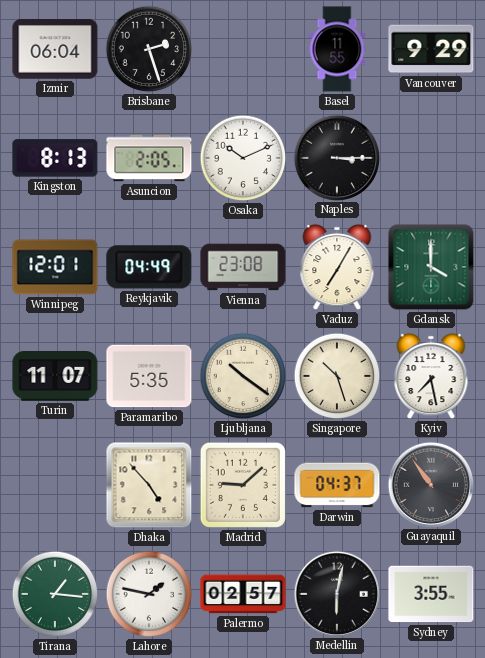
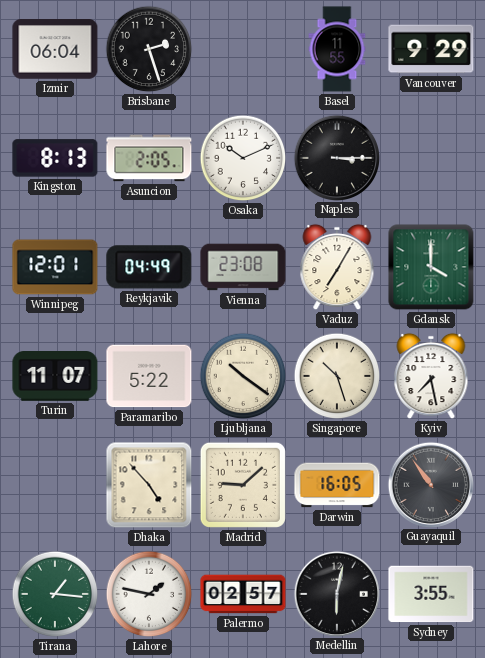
Paramaribo: 5:35 -> 5:22
Darwin: 04:37 -> 16:05
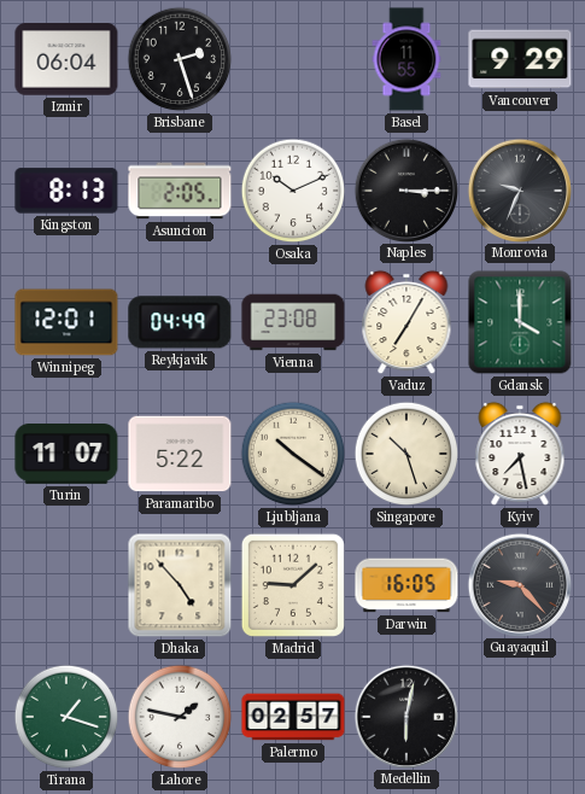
Monrovia: none -> 9:34
Guayaquil: 10:54 -> 9:23
Tirana: 1:16 -> 1:18
Sydney: 3:55 -> none
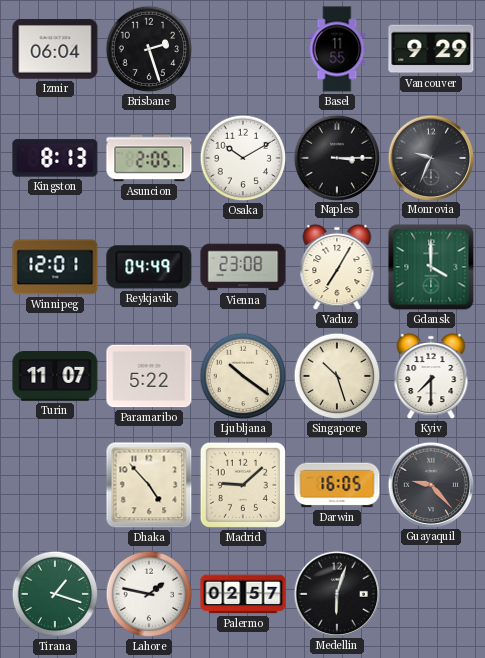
Osaka: 10:11 -> 10:10
Kyiv: 7:28 -> 7:30
Medellin: 6:02 -> 6:03
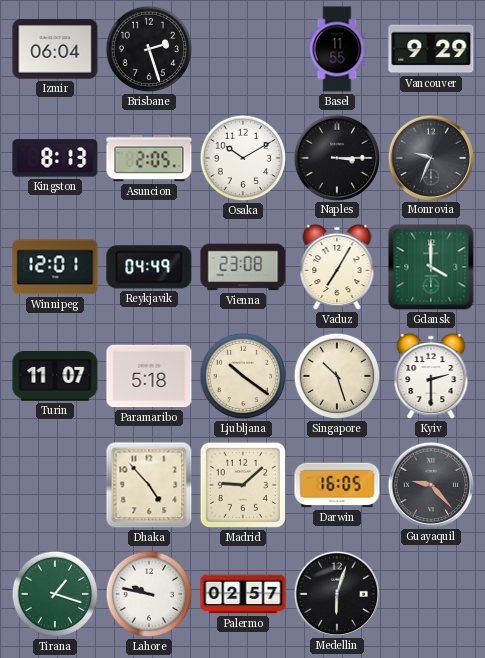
Paramaribo: 5:22 -> 5:18
Kyiv: 7:30 -> 2:30
Lahore: 1:47 -> 9:47
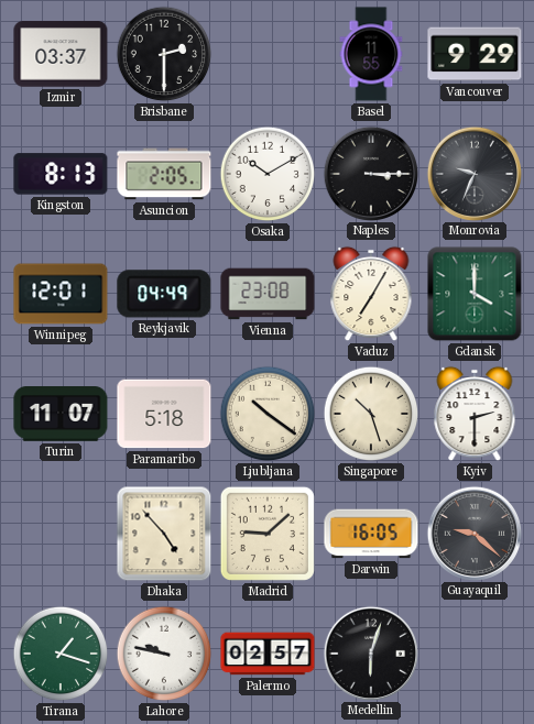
Izmir: 06:04 -> 03:37
Brisbane: 2:27 -> 2:30
Guayaquil: 9:23 -> 9:22
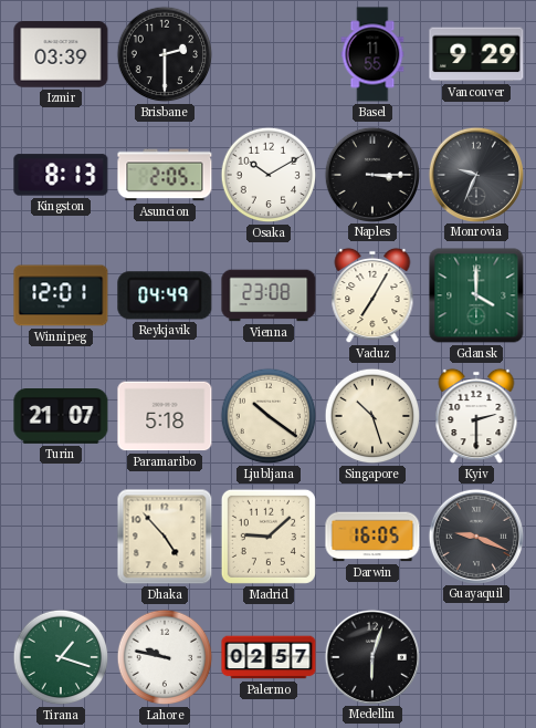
Izmir: 03:37 -> 03:39
Turin: 11:07 -> 21:07
Guayaquil: 9:22 -> 9:19
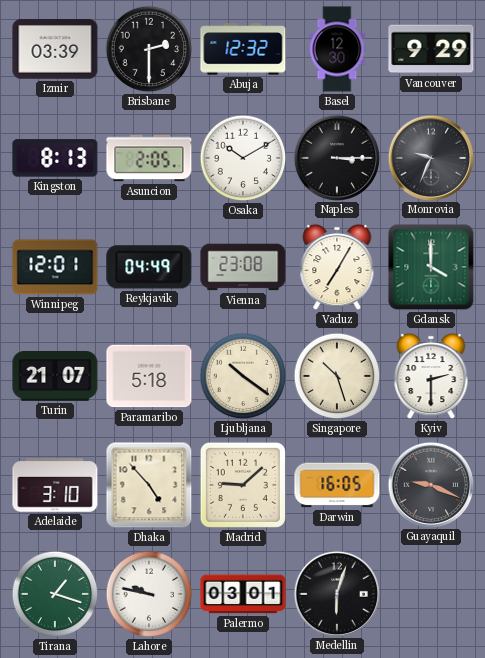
Abuja: none -> 12:32
Basel: 11:55 -> 12:30
Adelaide: none -> 3:10
Palermo: 02:57 -> 03:01
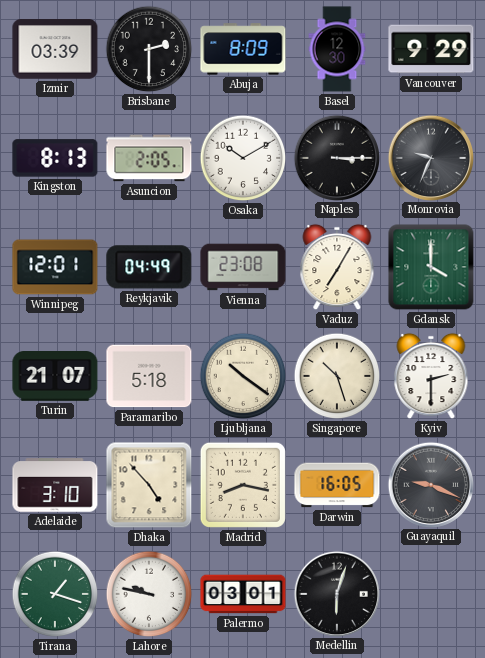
Abuja: 12:32 -> 8:09
Madrid: 9:08 -> 8:17
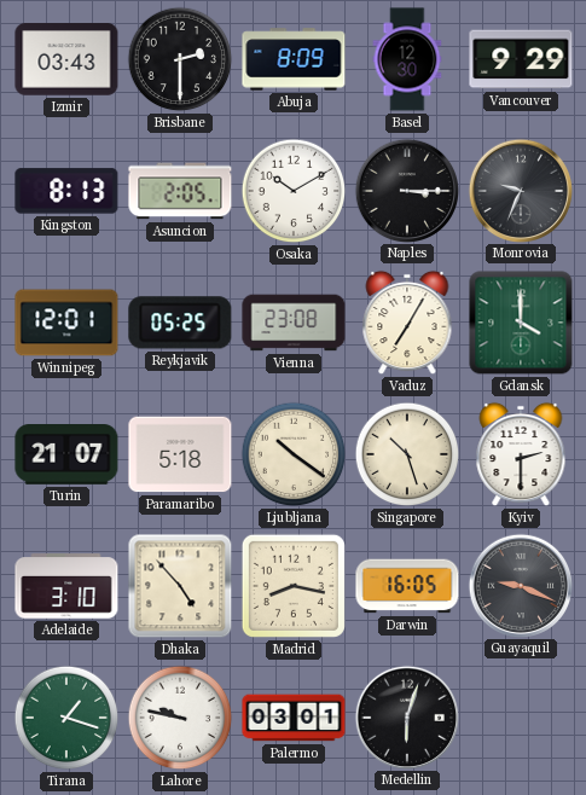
Izmir: 03:39 -> 03:43
Reykjavik: 04:49 -> 05:25
